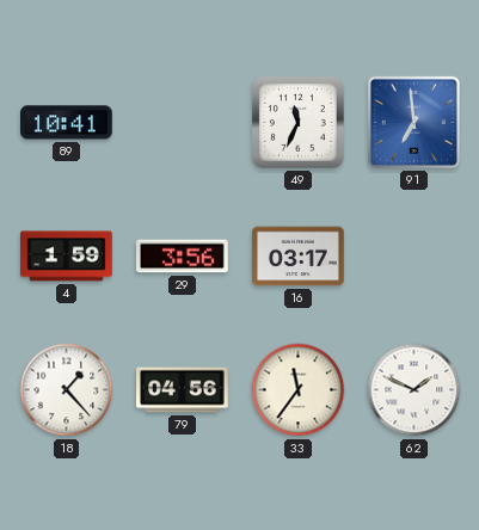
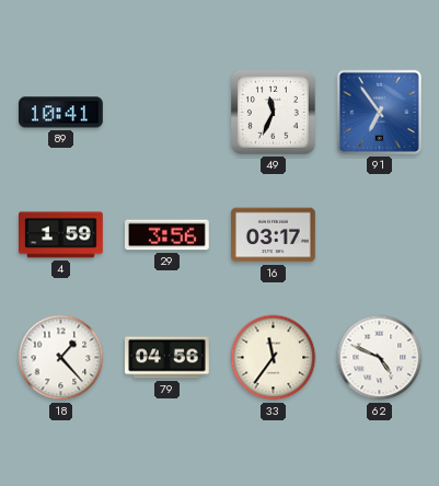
91: 6:59 -> 6:54
62: 1:49 -> 4:49
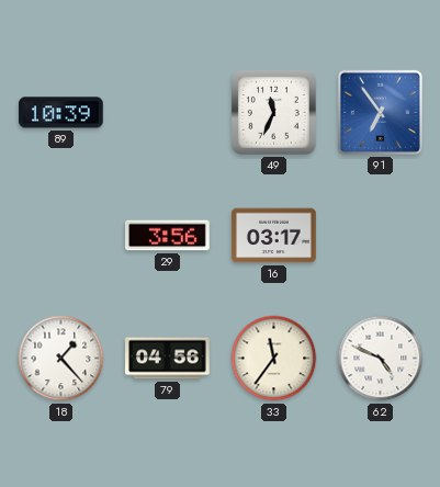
89: 10:41 -> 10:39
4: 1:59 -> none
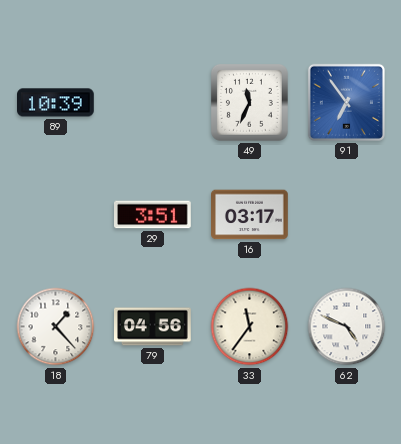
29: 3:56 -> 3:51
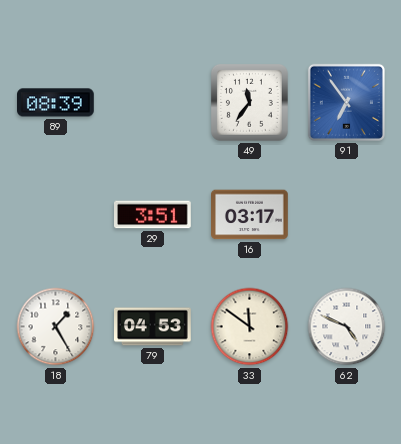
89: 10:39 -> 08:39
49: 11:34 -> 11:36
18: 1:23 -> 1:25
79: 04:56 -> 04:53
33: 11:36 -> 11:51
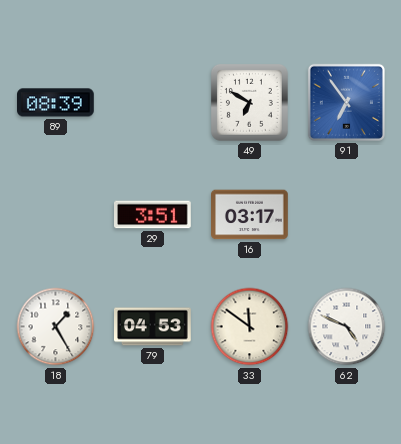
49: 11:36 -> 6:50
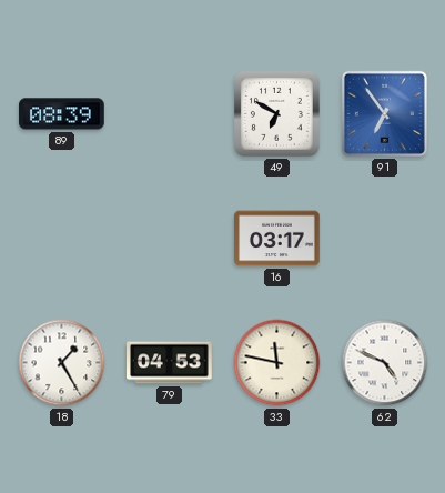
29: 3:51 -> none
33: 11:51 -> 11:47
